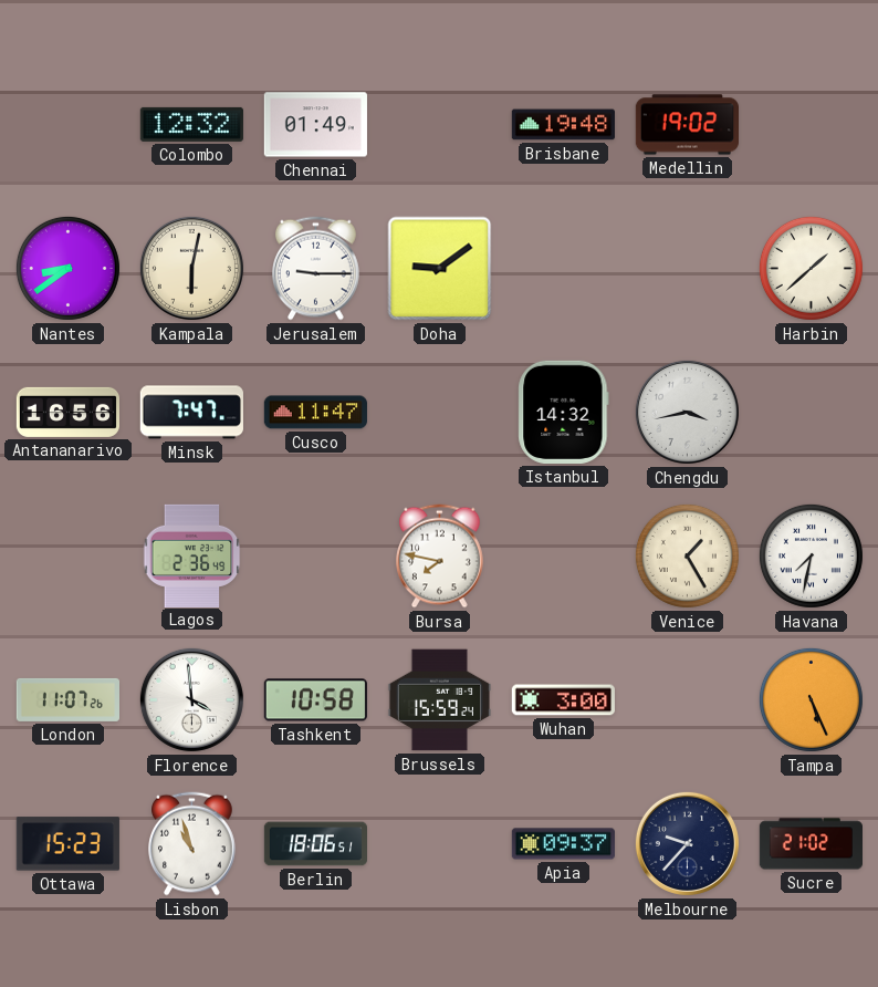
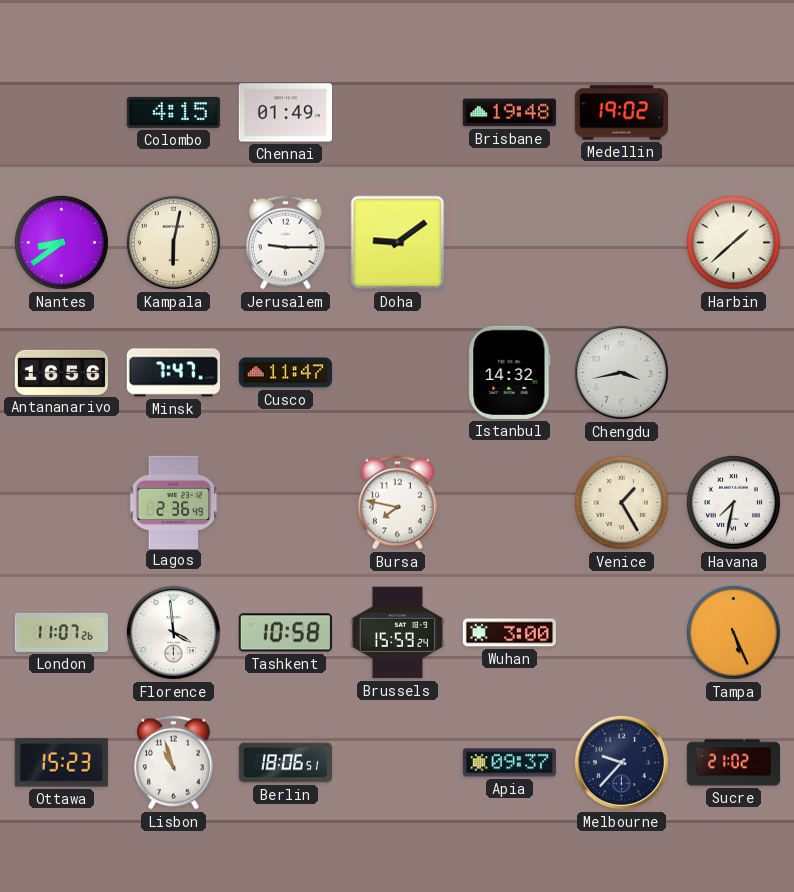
Colombo: 12:32 -> 4:15
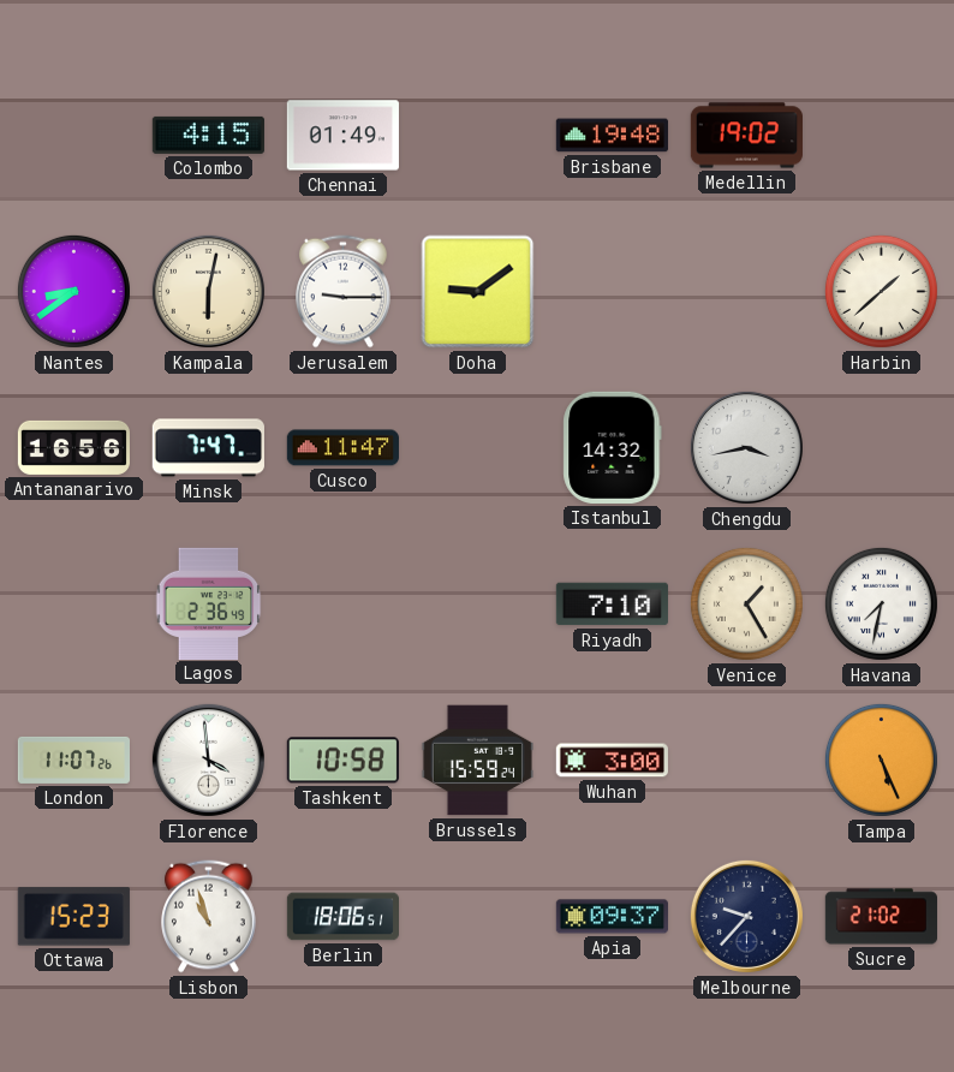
Bursa: 7:47 -> none
Riyadh: none -> 7:10
